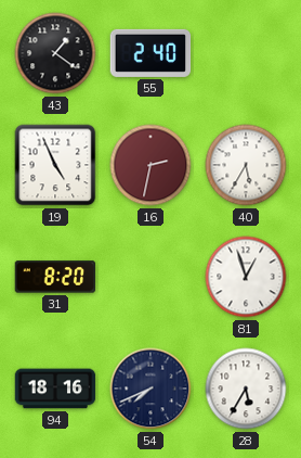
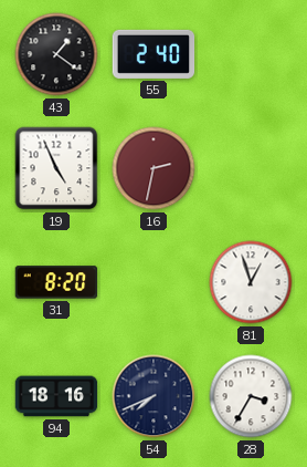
40: 5:35 -> none
28: 5:35 -> 3:35
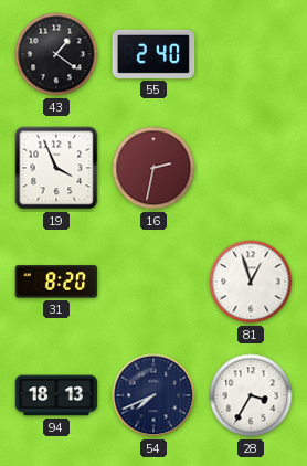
19: 4:56 -> 3:56
94: 18:16 -> 18:13
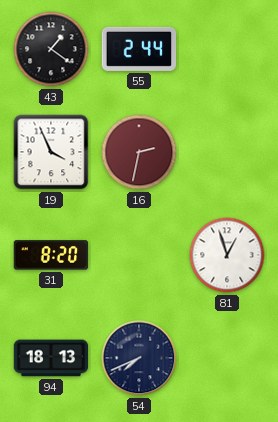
55: 2:40 -> 2:44
28: 3:35 -> none
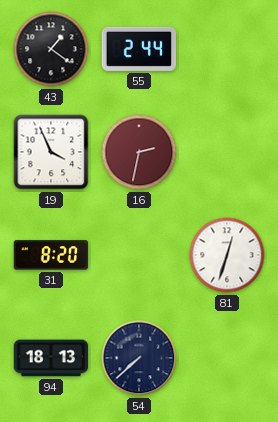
81: 12:57 -> 12:33
54: 7:41 -> 7:38
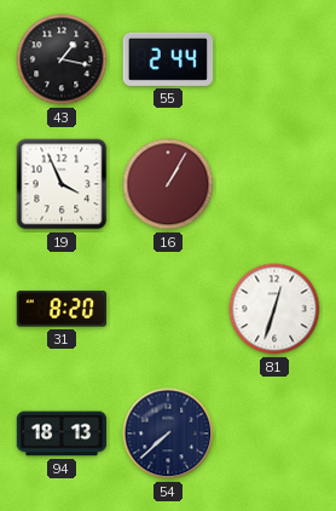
43: 1:21 -> 1:17
16: 2:32 -> 1:05
